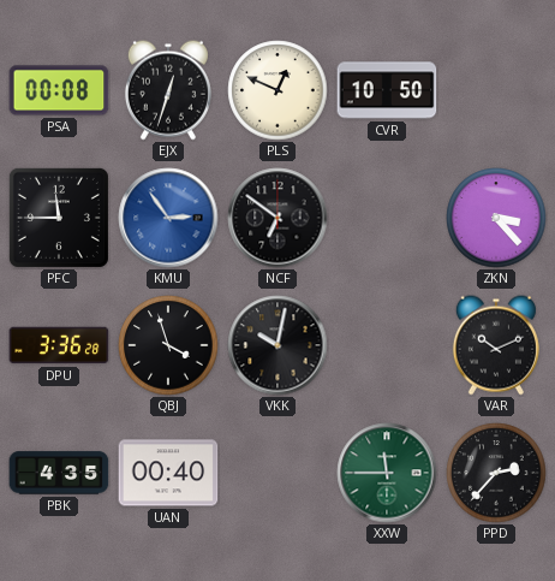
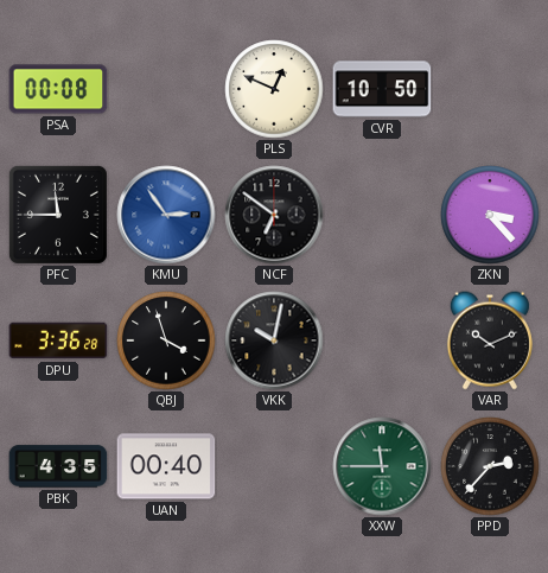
EJX: 12:33 -> none
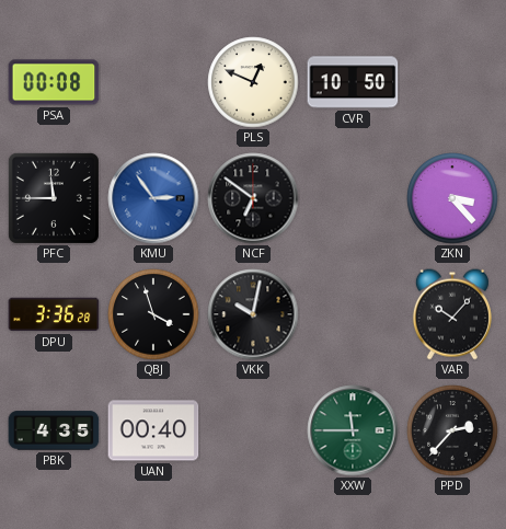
VAR: 10:11 -> 10:07
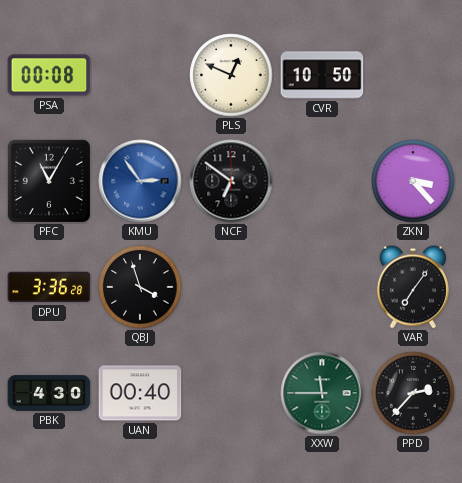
PFC: 11:45 -> 11:05
VKK: 10:02 -> none
VAR: 10:07 -> 7:06
PBK: 4:35 -> 4:30
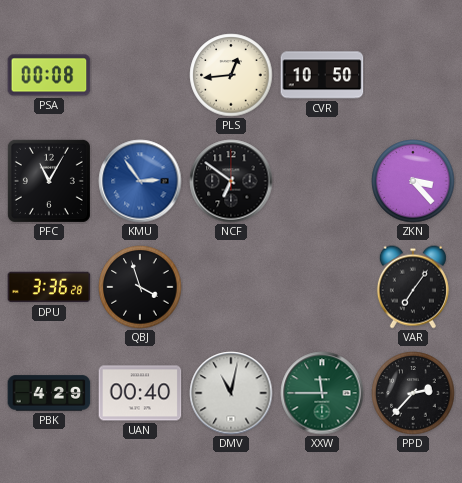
PLS: 12:49 -> 12:44
PBK: 4:30 -> 4:29
DMV: none -> 11:02
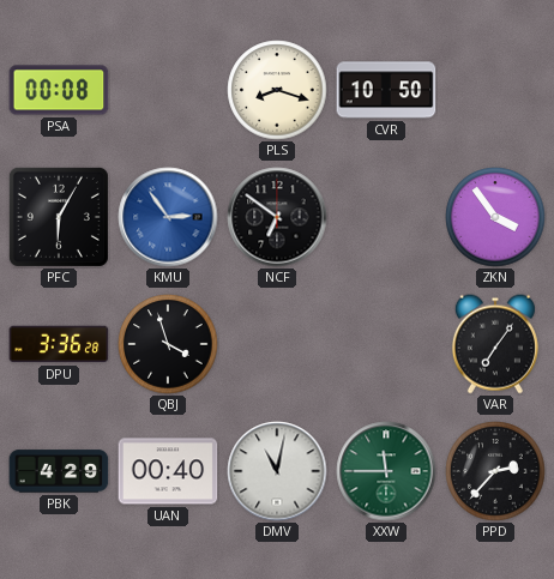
PLS: 12:44 -> 8:18
PFC: 11:05 -> 6:05
ZKN: 3:23 -> 3:54
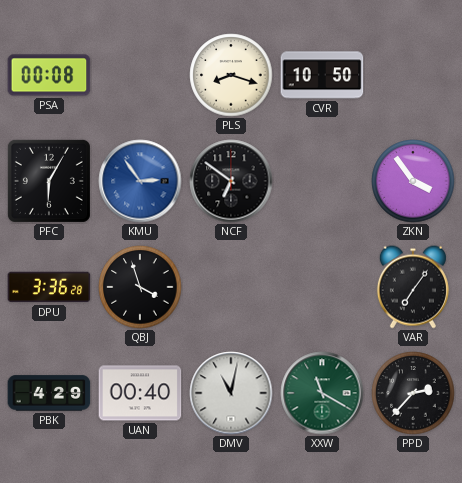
XXW: 11:45 -> 11:20
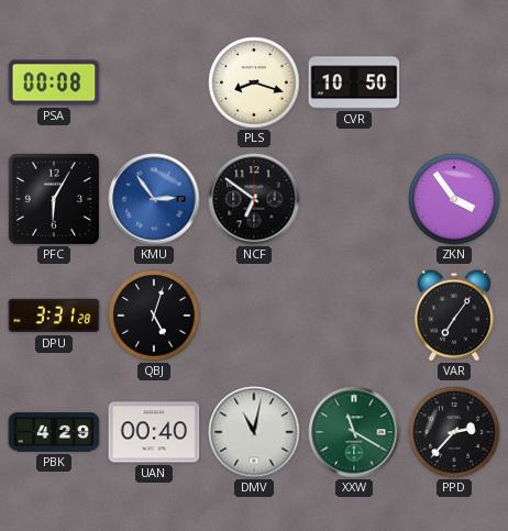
DPU: 3:36 -> 3:31
QBJ: 3:57 -> 5:03
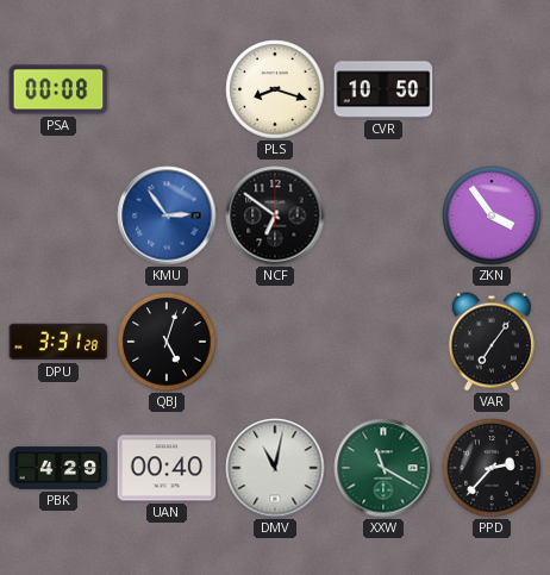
PFC: 6:05 -> none
